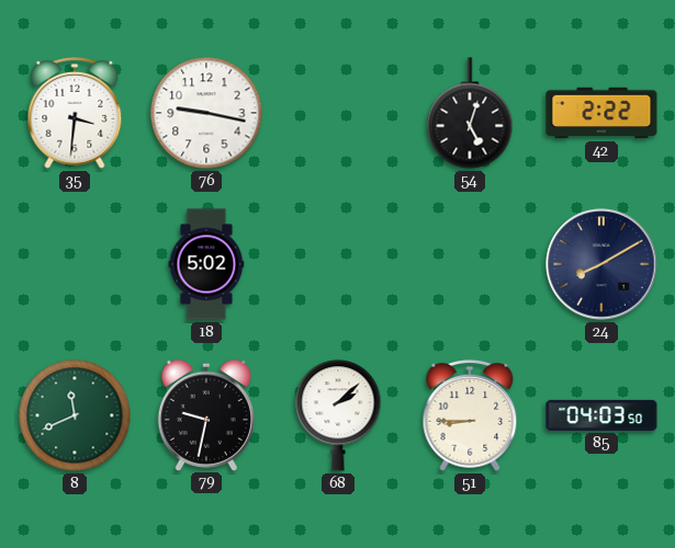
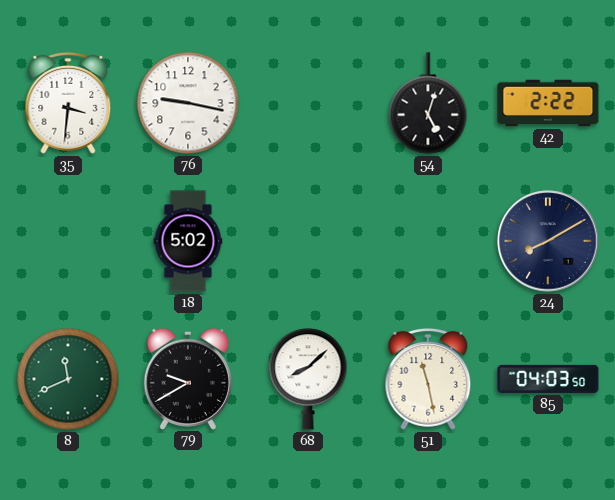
79: 9:32 -> 9:40
68: 2:08 -> 8:08
51: 8:45 -> 11:28
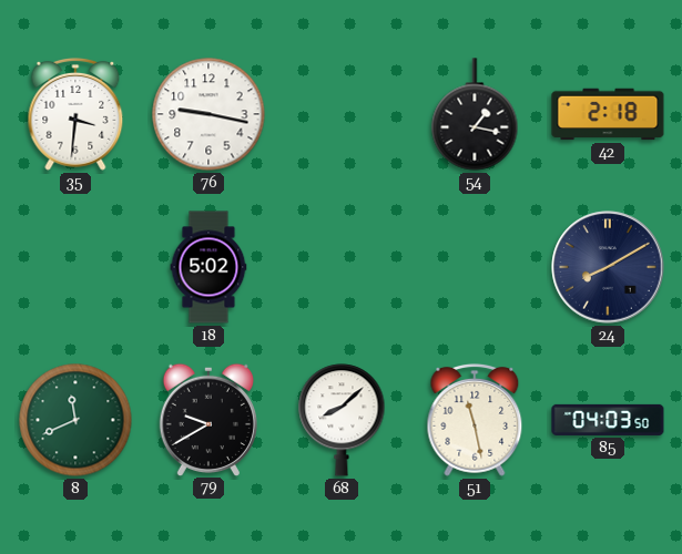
54: 5:03 -> 1:17
42: 2:22 -> 2:18
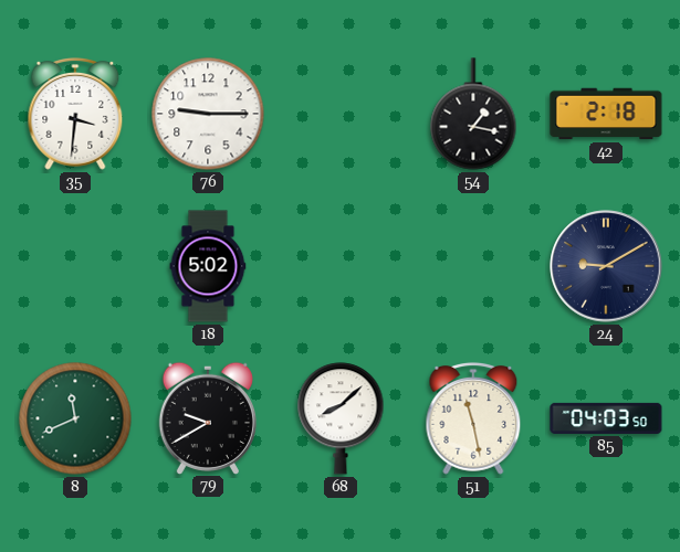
76: 9:17 -> 9:15
24: 8:10 -> 9:10
